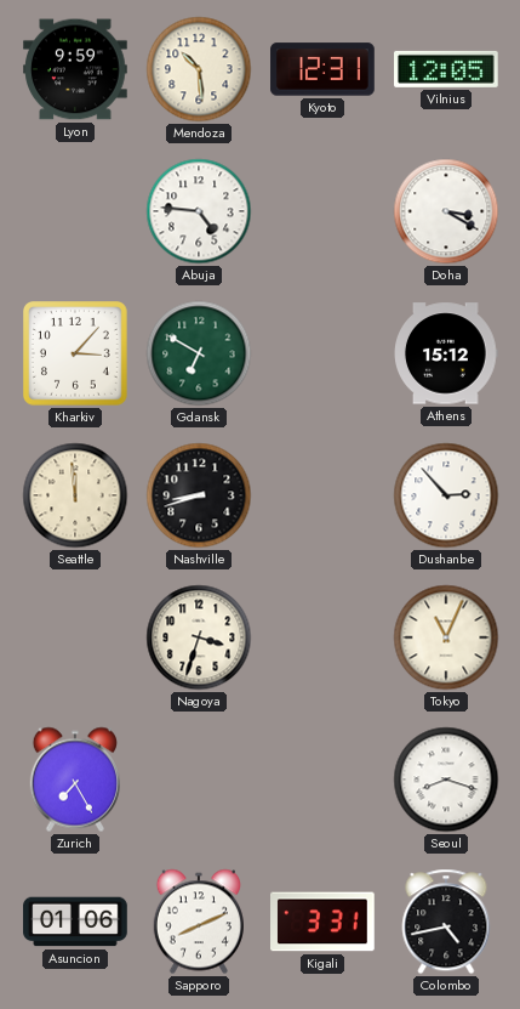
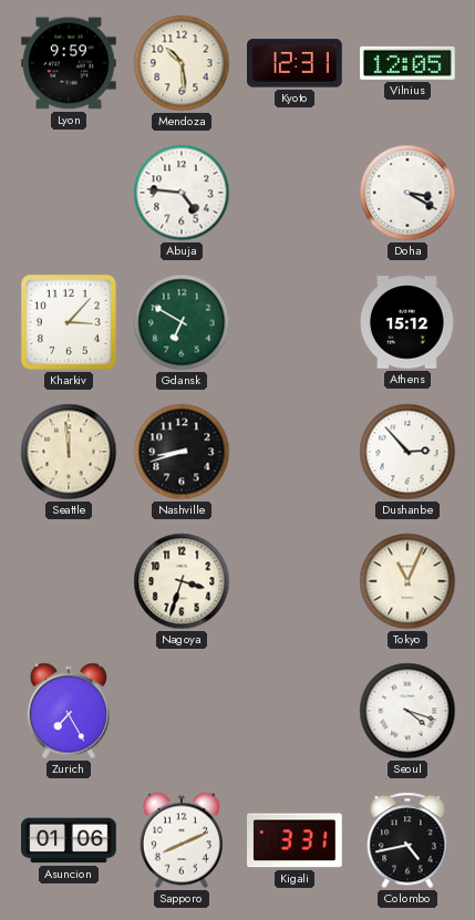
Seoul: 8:18 -> 4:18
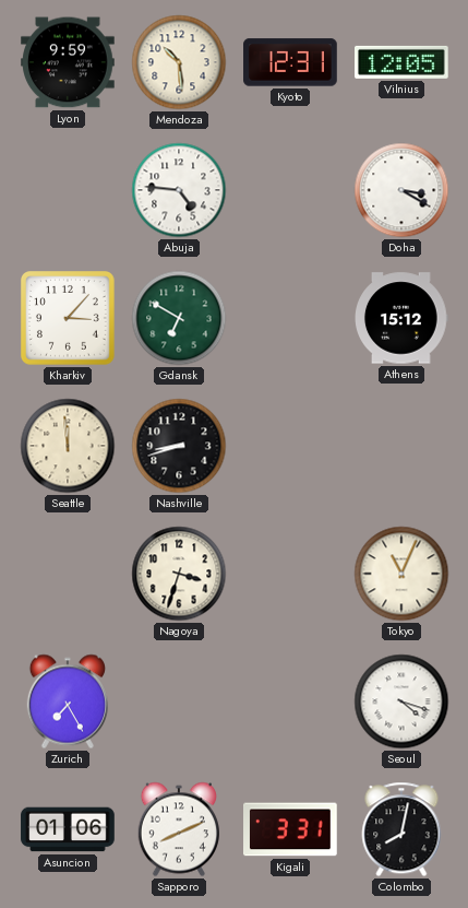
Dushanbe: 2:53 -> none
Colombo: 4:43 -> 8:02
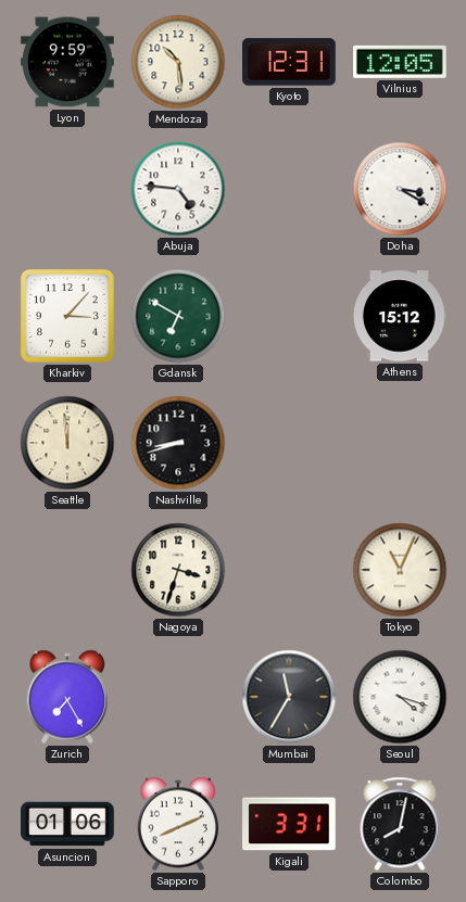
Mumbai: none -> 11:35
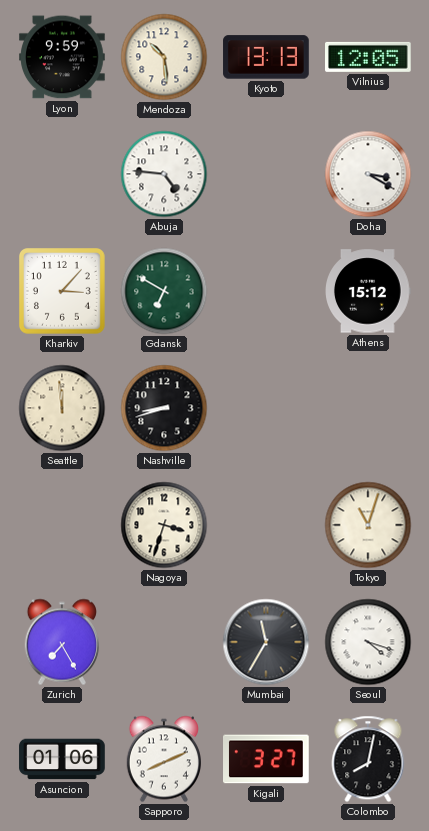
Kyoto: 12:31 -> 13:13
Tokyo: 11:04 -> 11:03
Kigali: 3:31 -> 3:27
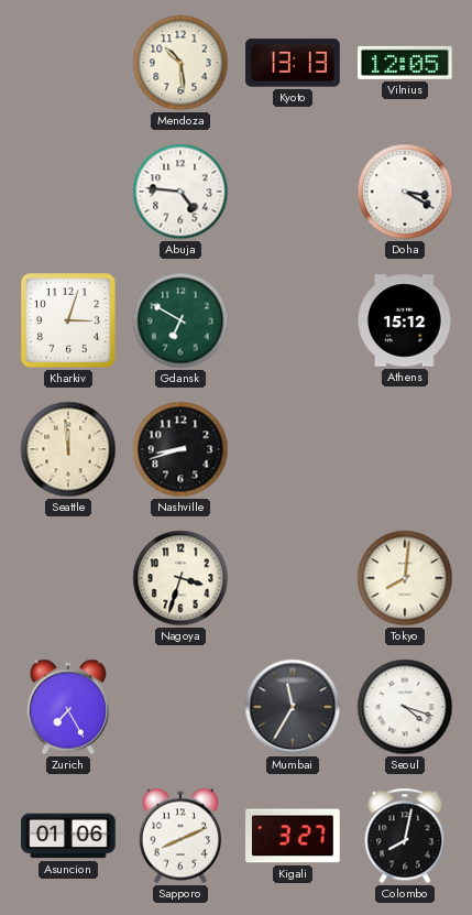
Lyon: 9:59 -> none
Kharkiv: 3:07 -> 3:03
Tokyo: 11:03 -> 8:01
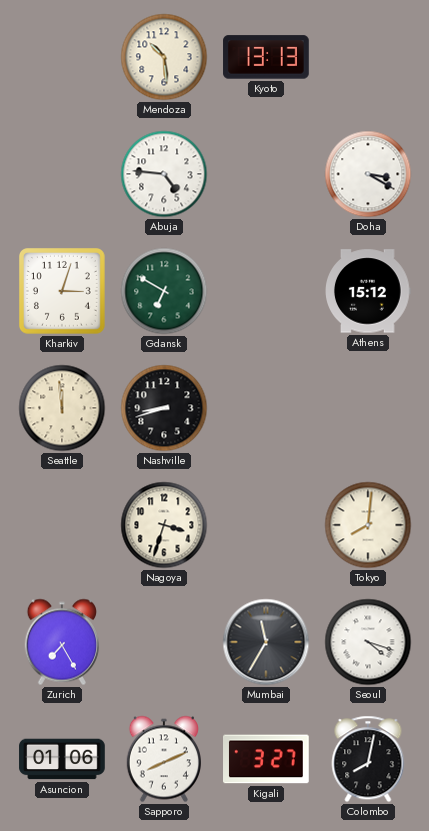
Vilnius: 12:05 -> none
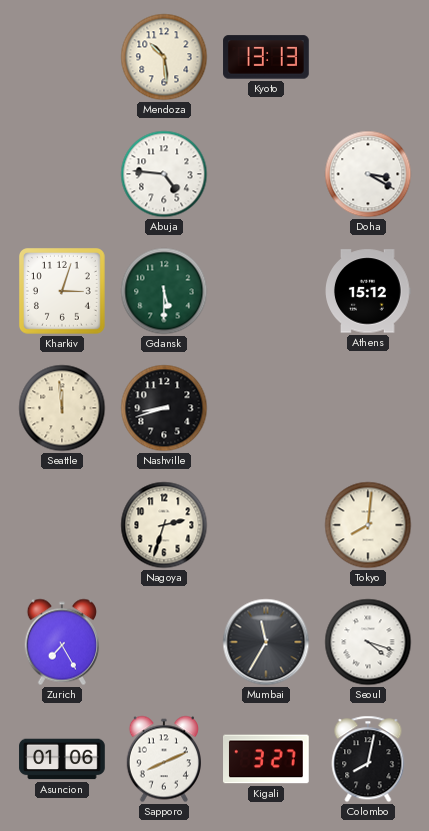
Gdansk: 6:50 -> 5:30
Nagoya: 3:33 -> 2:33
